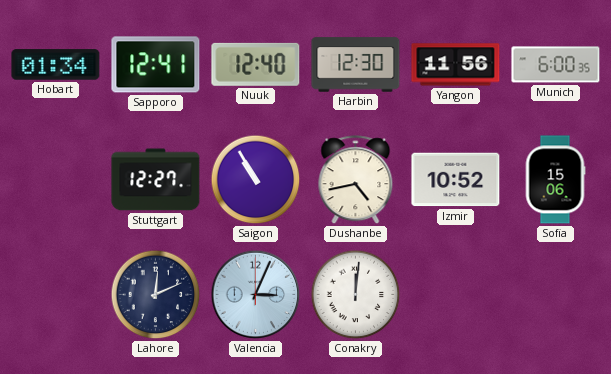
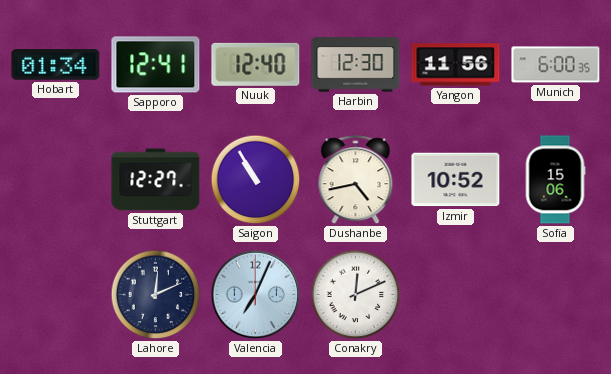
Valencia: 3:04 -> 7:04
Conakry: 12:01 -> 12:11
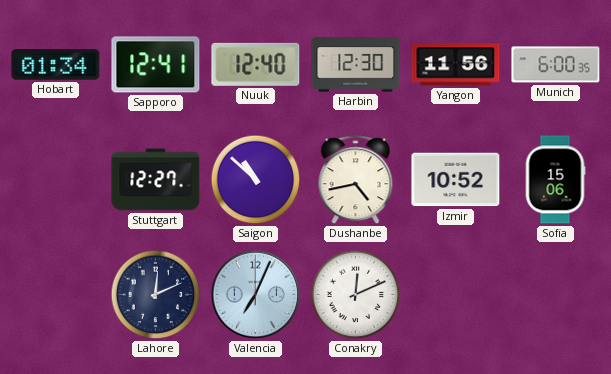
Saigon: 10:55 -> 10:52
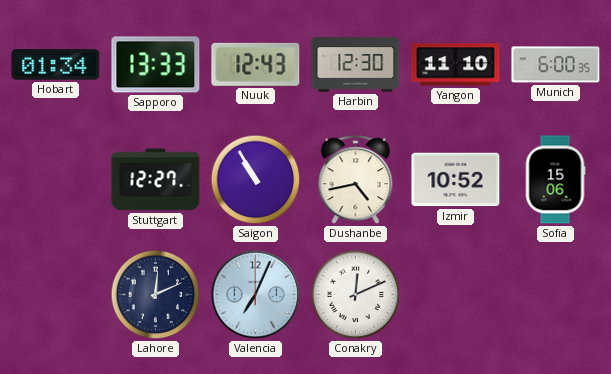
Sapporo: 12:41 -> 13:33
Nuuk: 12:40 -> 12:43
Yangon: 11:56 -> 11:10
Saigon: 10:52 -> 10:55
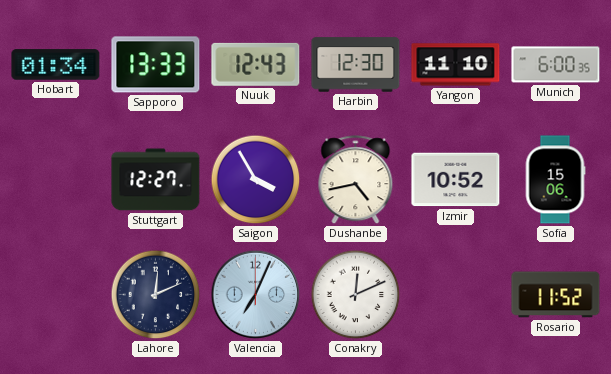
Saigon: 10:55 -> 3:55
Rosario: none -> 11:52
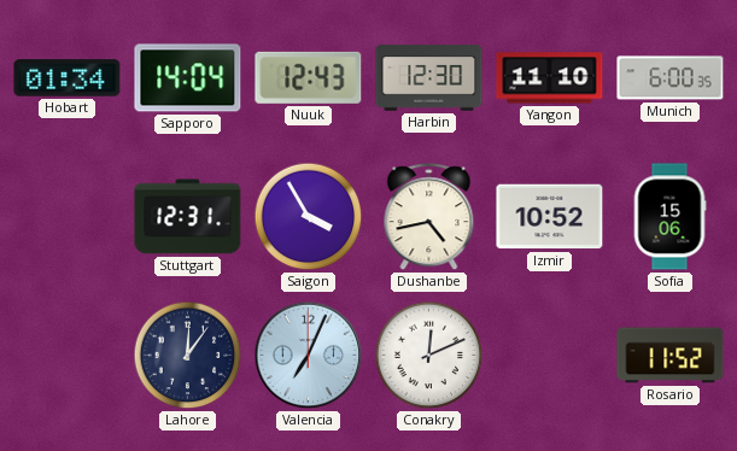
Sapporo: 13:33 -> 14:04
Stuttgart: 12:27 -> 12:31
Lahore: 12:11 -> 12:06
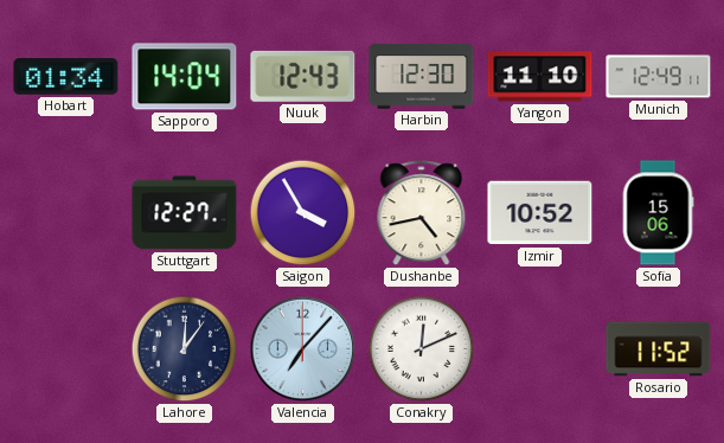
Munich: 6:00 -> 12:49
Stuttgart: 12:31 -> 12:27
Valencia: 7:04 -> 7:07
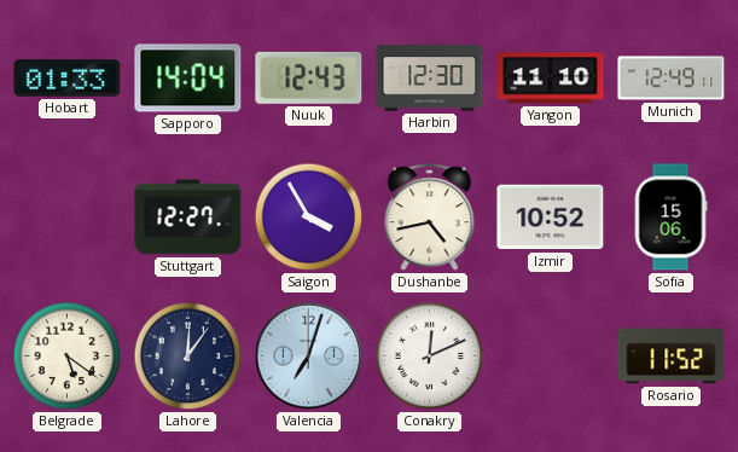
Hobart: 01:34 -> 01:33
Belgrade: none -> 5:21
Valencia: 7:07 -> 7:03
